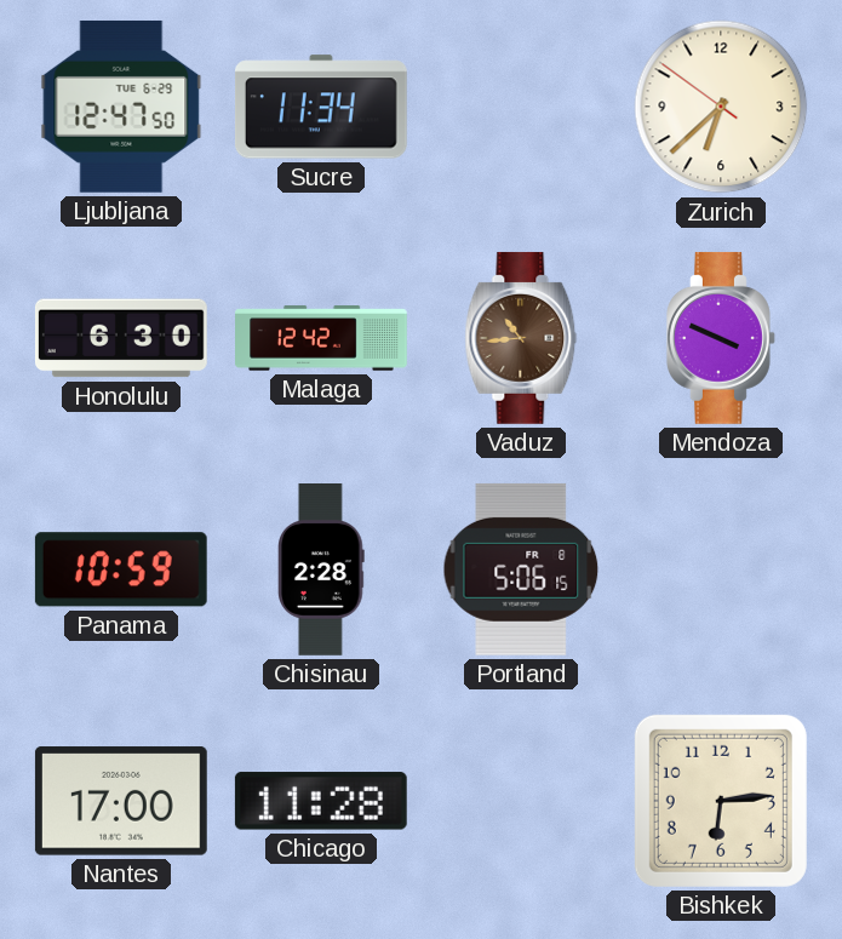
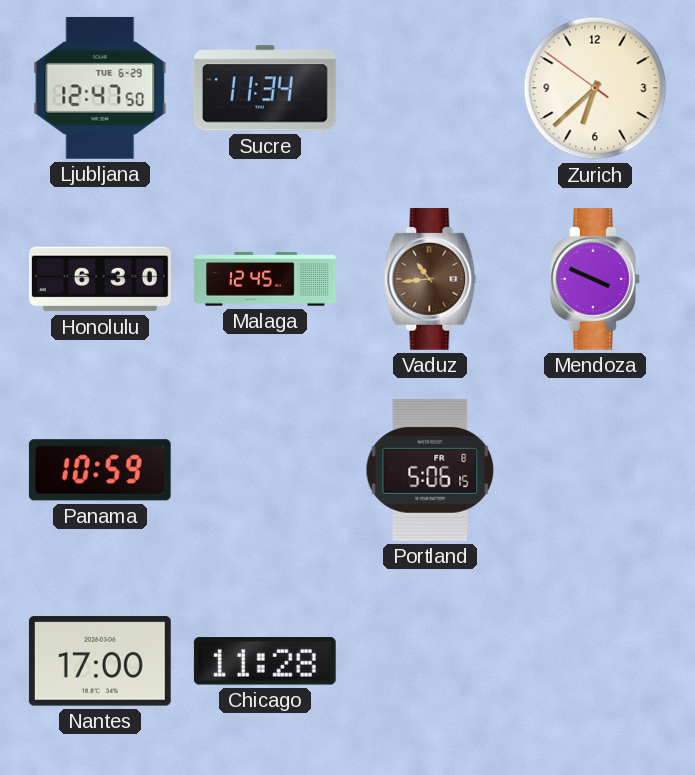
Malaga: 12:42 -> 12:45
Chisinau: 2:28 -> none
Bishkek: 6:14 -> none
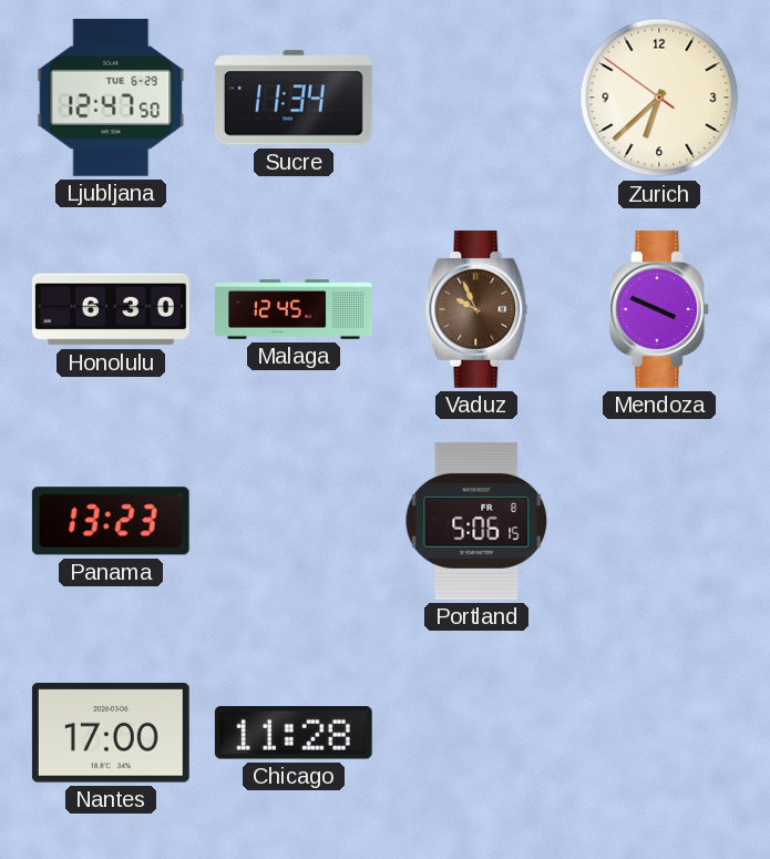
Vaduz: 10:44 -> 9:56
Panama: 10:59 -> 13:23
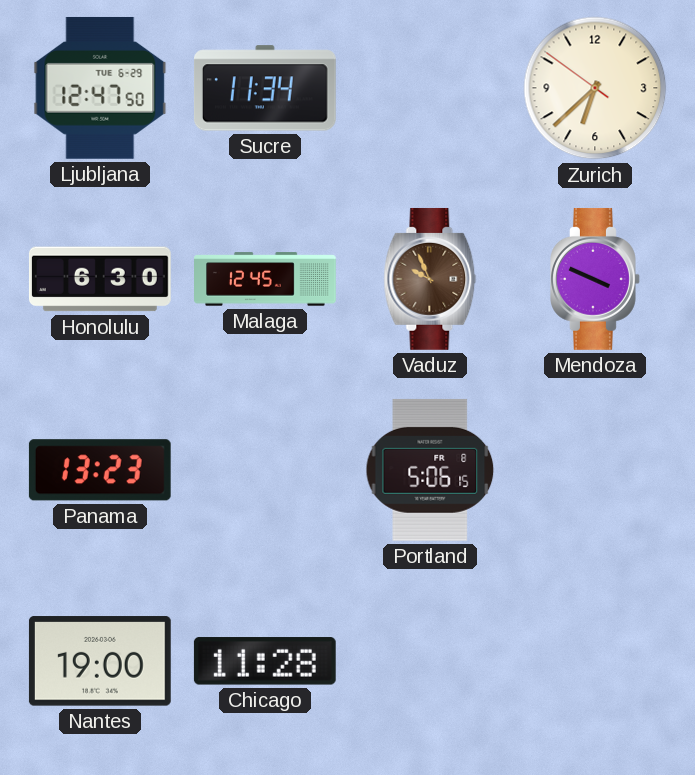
Nantes: 17:00 -> 19:00
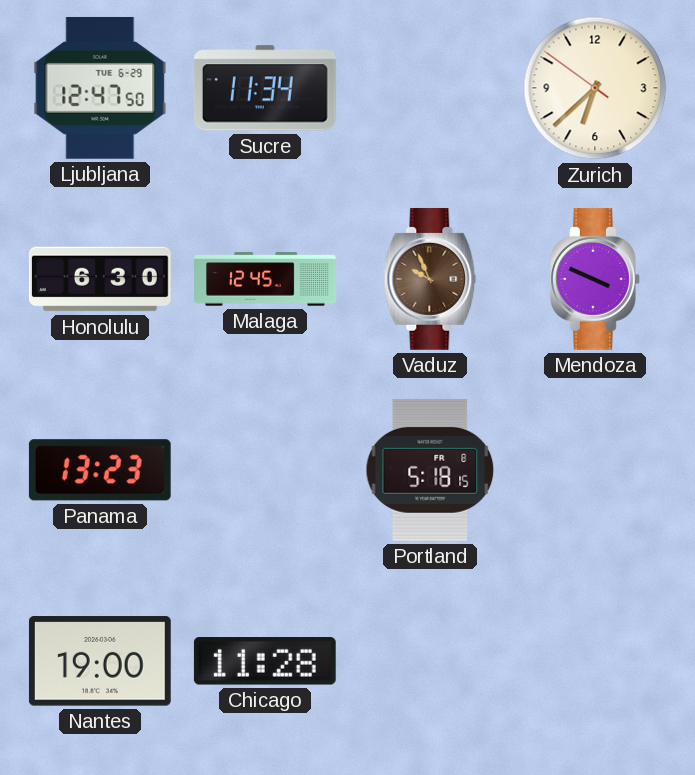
Portland: 5:06 -> 5:18
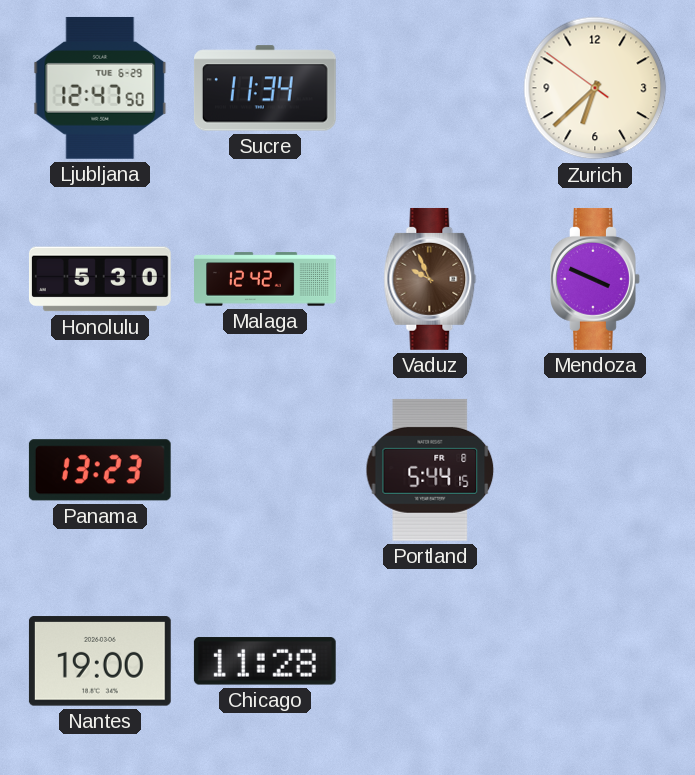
Honolulu: 6:30 -> 5:30
Malaga: 12:45 -> 12:42
Portland: 5:18 -> 5:44
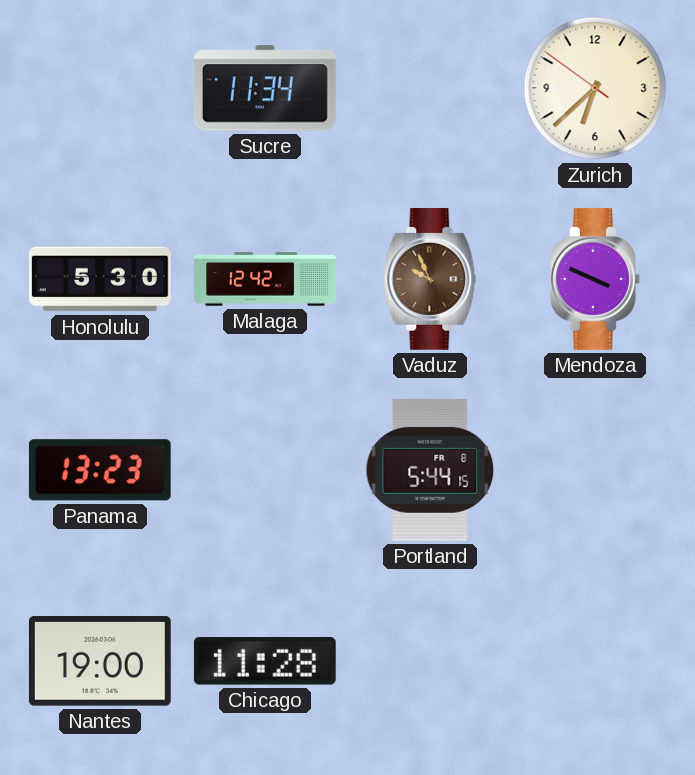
Ljubljana: 12:47 -> none
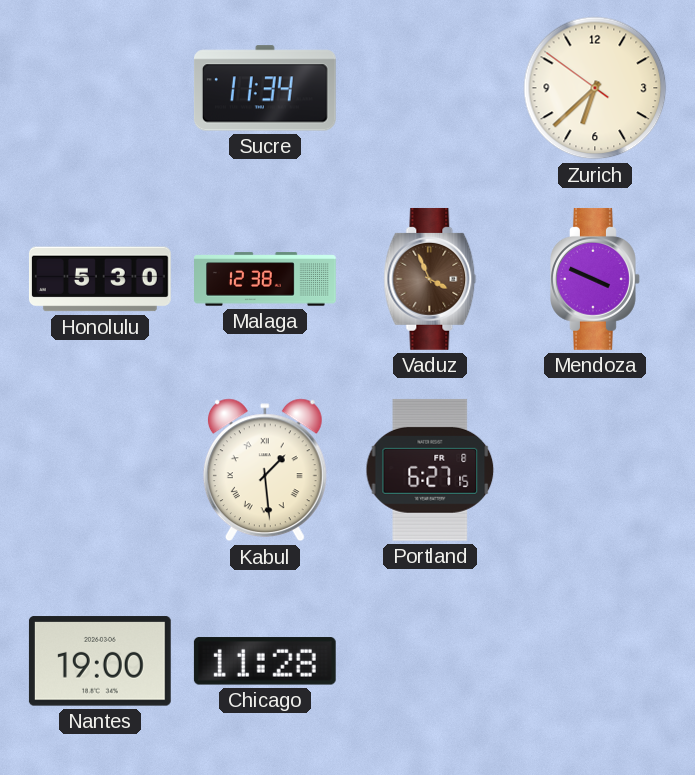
Malaga: 12:42 -> 12:38
Vaduz: 9:56 -> 3:56
Panama: 13:23 -> none
Kabul: none -> 1:29
Portland: 5:44 -> 6:27
